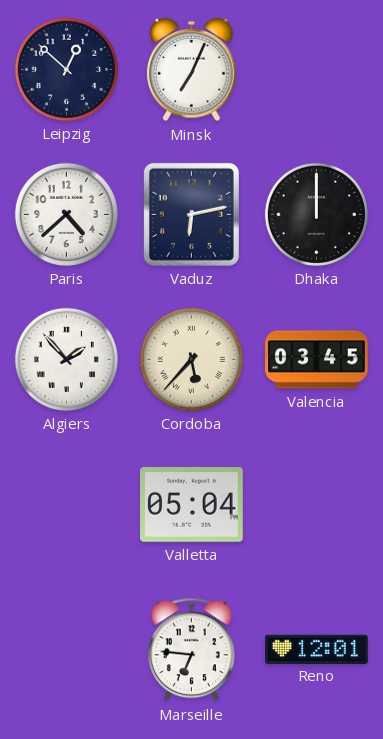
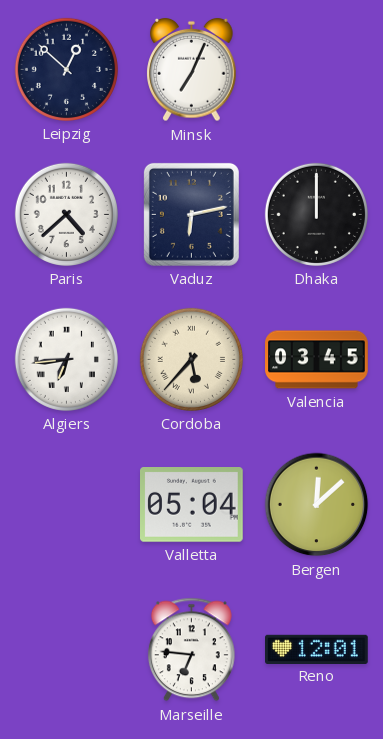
Algiers: 1:53 -> 6:44
Bergen: none -> 12:08
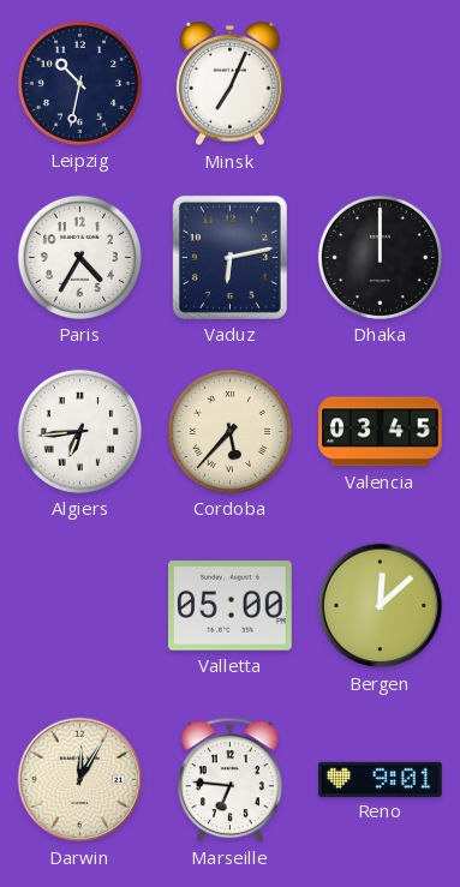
Leipzig: 12:52 -> 10:32
Paris: 4:38 -> 4:35
Valletta: 05:04 -> 05:00
Darwin: none -> 12:05
Reno: 12:01 -> 9:01
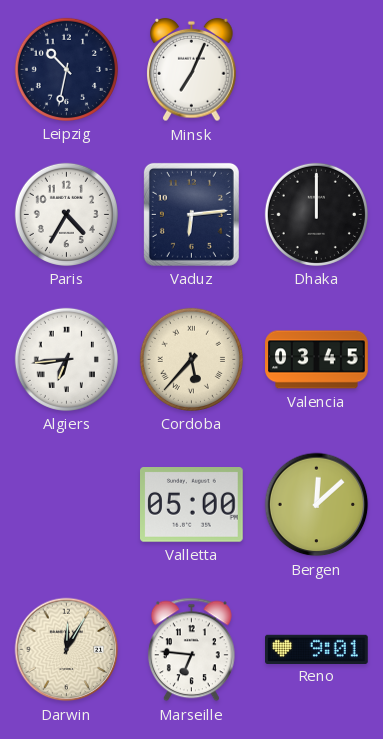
Vaduz: 6:13 -> 6:14
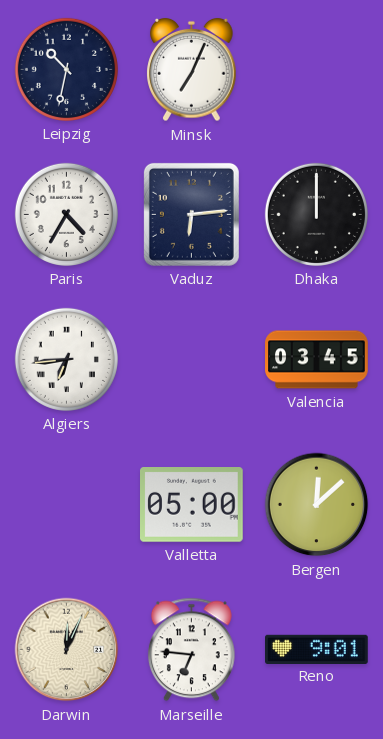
Cordoba: 5:37 -> none
Darwin: 12:05 -> 12:04
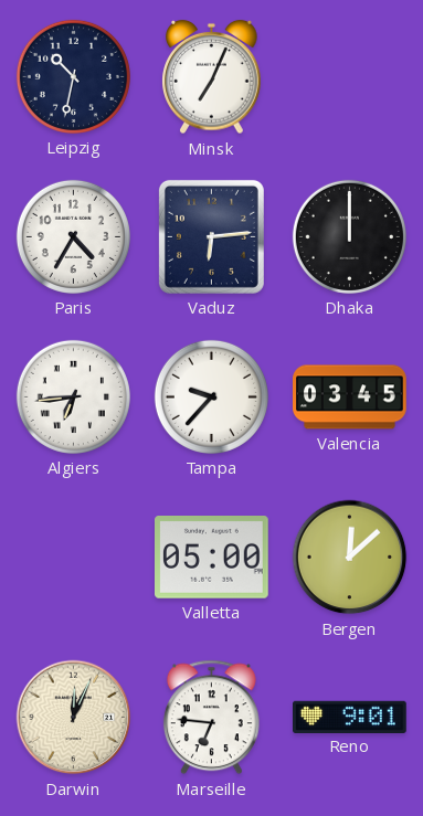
Tampa: none -> 9:37
